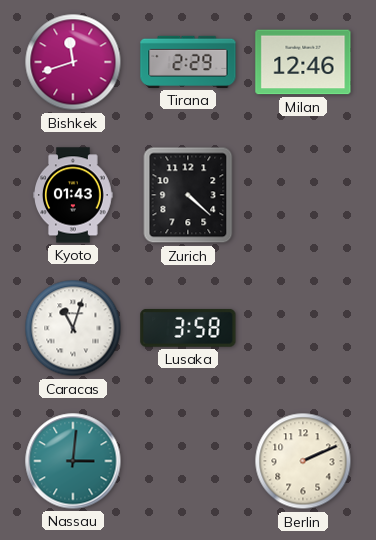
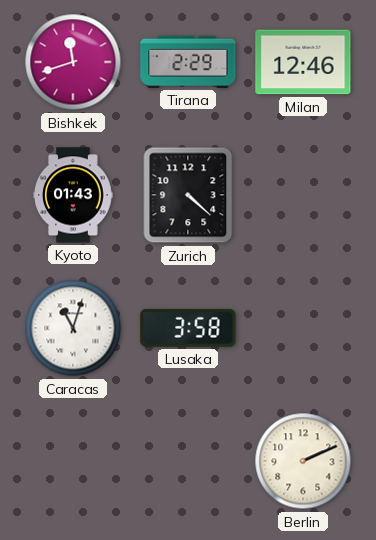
Nassau: 3:01 -> none
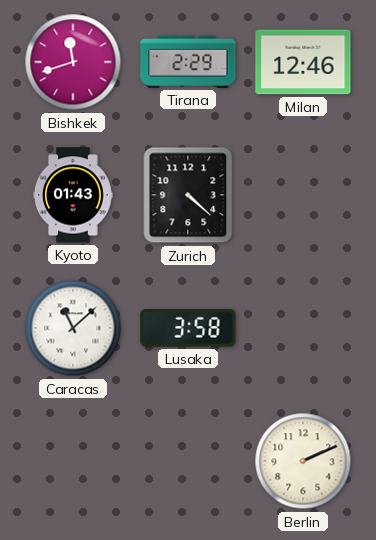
Caracas: 11:03 -> 11:08
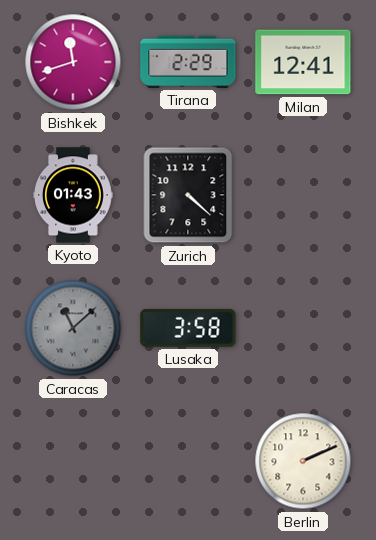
Milan: 12:46 -> 12:41
Caracas dial: white -> grey
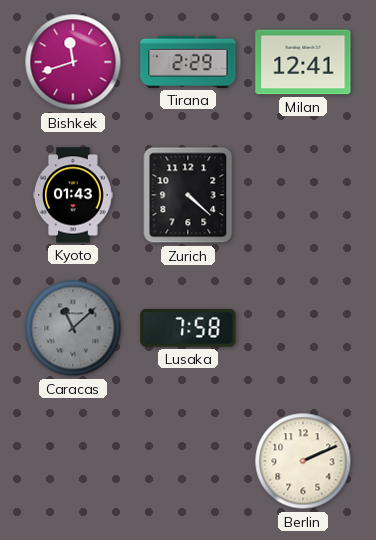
Lusaka: 3:58 -> 7:58
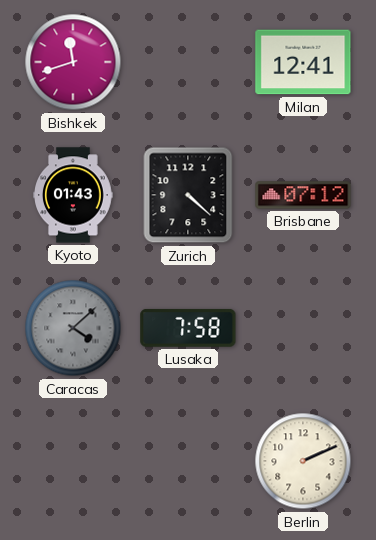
Tirana: 2:29 -> none
Brisbane: none -> 07:12
Caracas: 11:08 -> 4:08
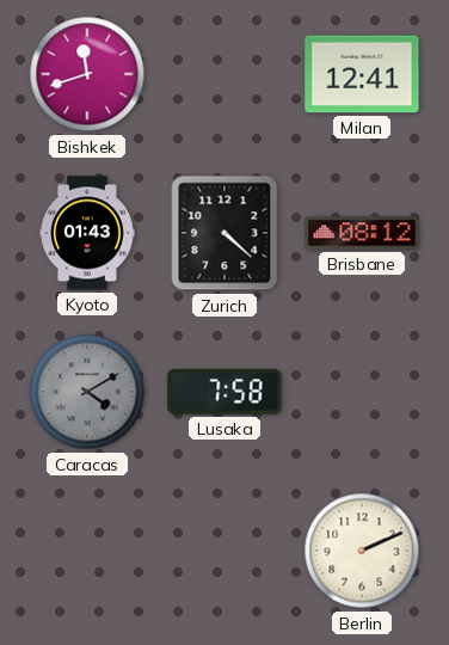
Brisbane: 07:12 -> 08:12
Caracas: 4:08 -> 4:10
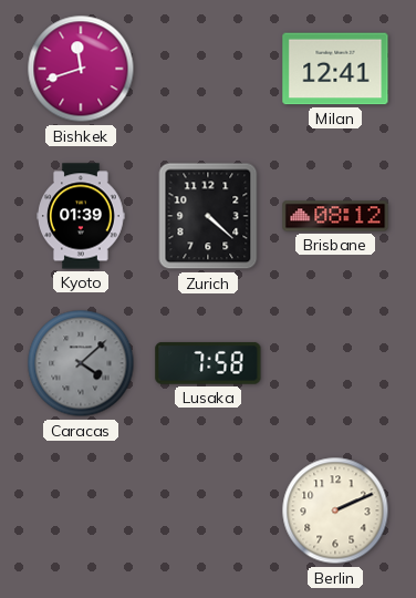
Kyoto: 01:43 -> 01:39
Caracas: 4:10 -> 4:08
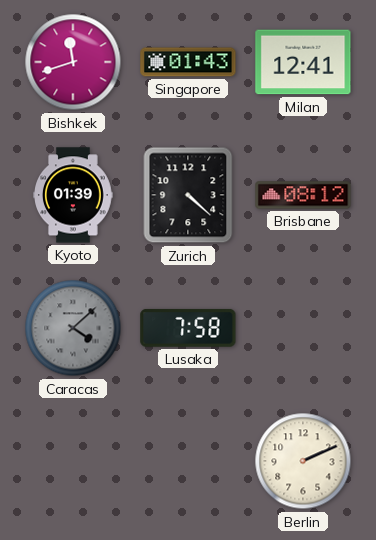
Singapore: none -> 01:43
